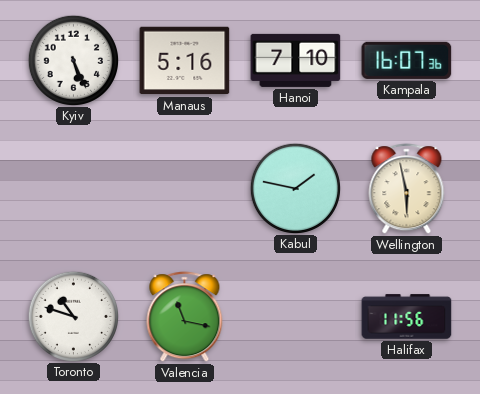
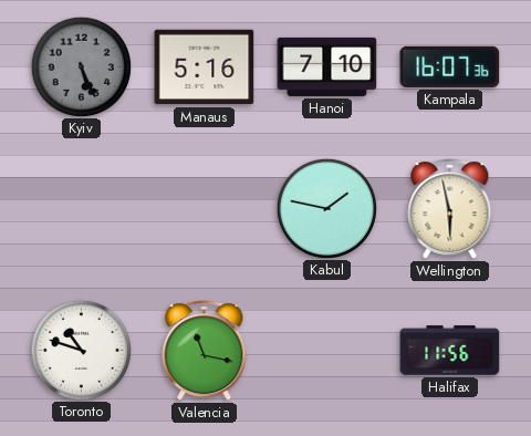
Kyiv dial: white -> grey
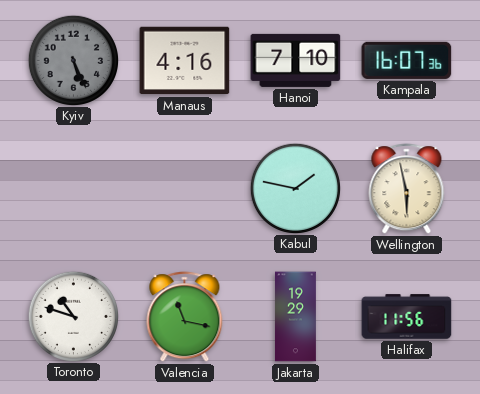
Manaus: 5:16 -> 4:16
Jakarta: none -> 19:29
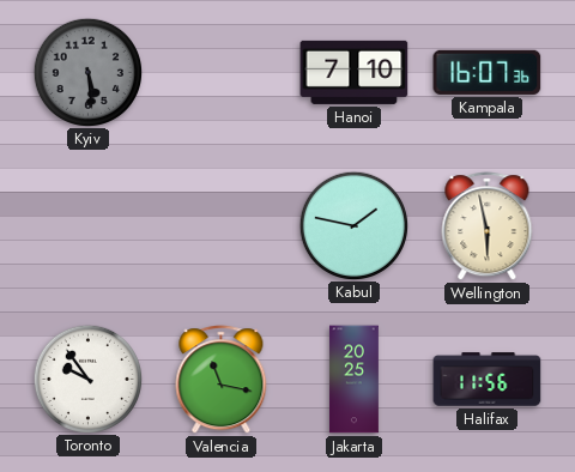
Kyiv: 5:26 -> 5:29
Manaus: 4:16 -> none
Toronto: 10:48 -> 9:54
Jakarta: 19:29 -> 20:25
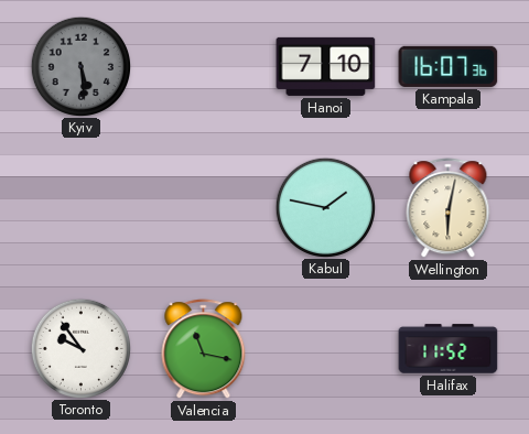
Wellington: 5:58 -> 6:02
Jakarta: 20:25 -> none
Halifax: 11:56 -> 11:52
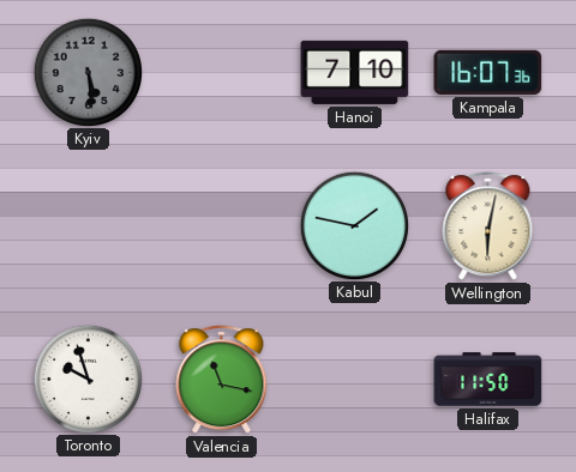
Toronto: 9:54 -> 9:57
Halifax: 11:52 -> 11:50
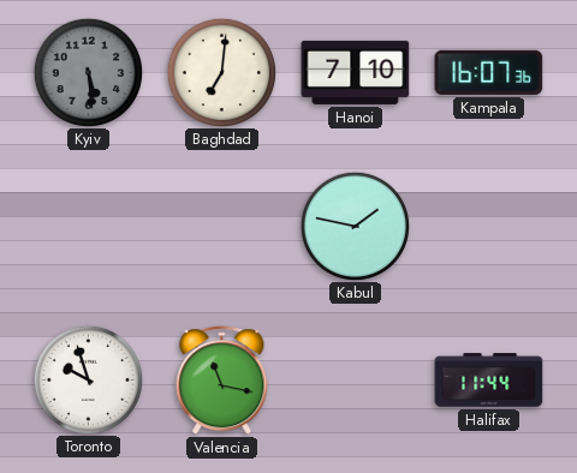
Baghdad: none -> 7:01
Wellington: 6:02 -> none
Halifax: 11:50 -> 11:44
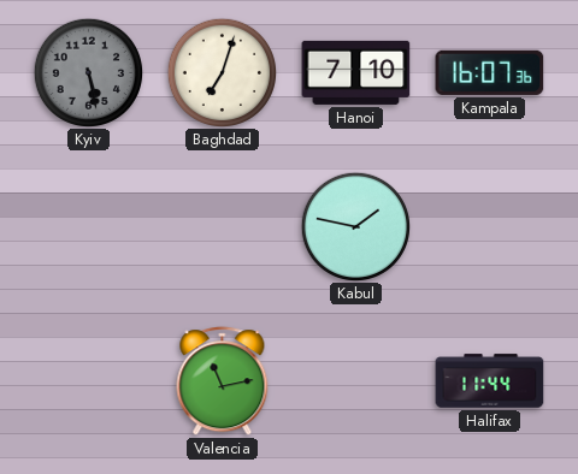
Kyiv: 5:29 -> 5:28
Baghdad: 7:01 -> 7:03
Toronto: 9:57 -> none
Valencia: 11:17 -> 11:13
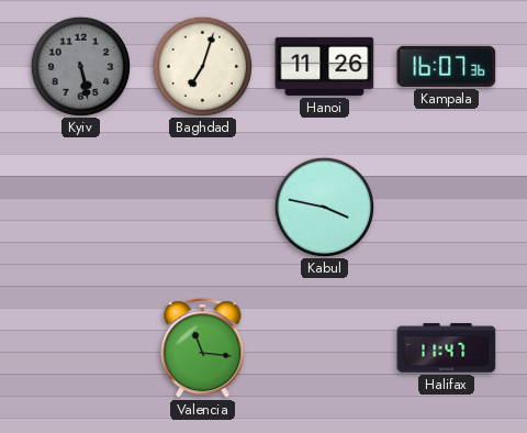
Hanoi: 7:10 -> 11:26
Kabul: 1:47 -> 3:47
Valencia: 11:13 -> 11:16
Halifax: 11:44 -> 11:47
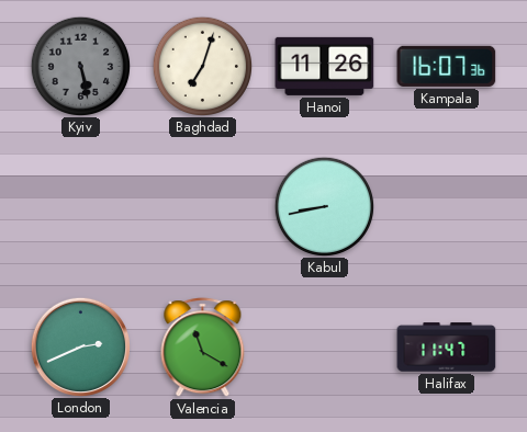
Kabul: 3:47 -> 8:43
London: none -> 2:41
Valencia: 11:16 -> 11:20
